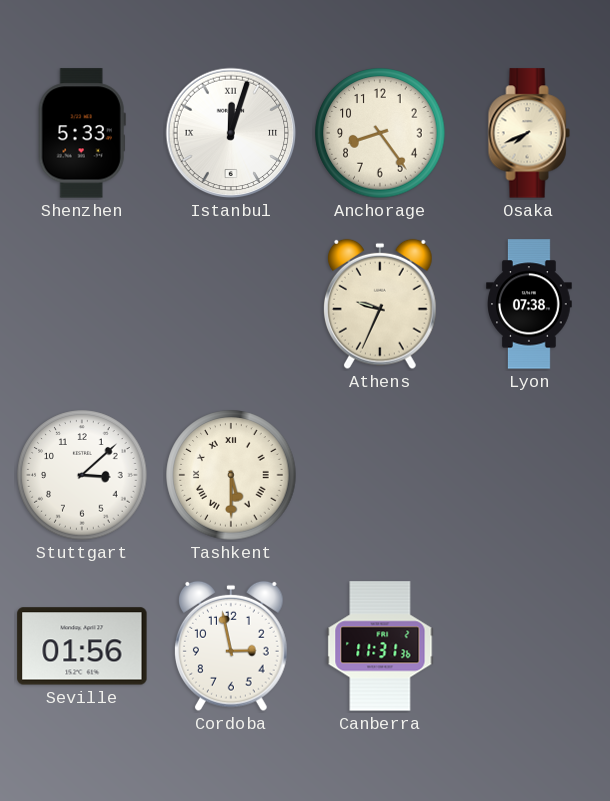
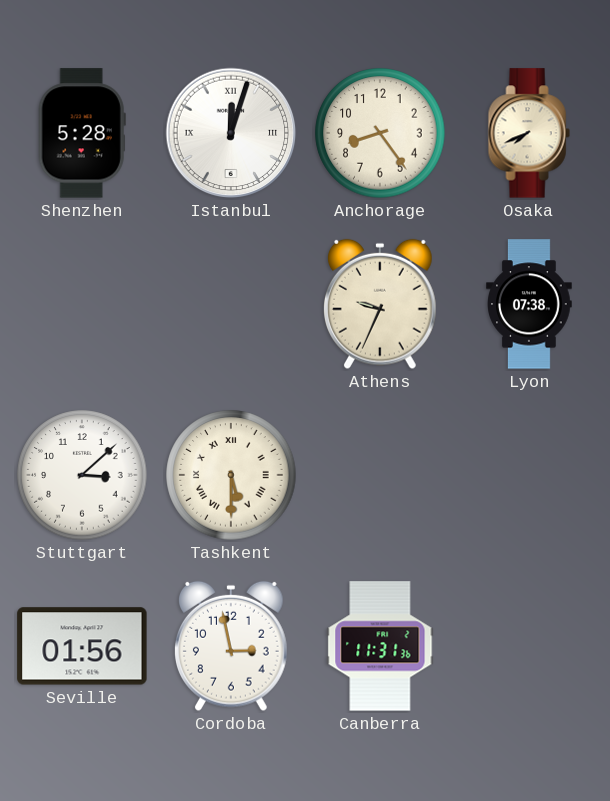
Shenzhen: 5:33 -> 5:28
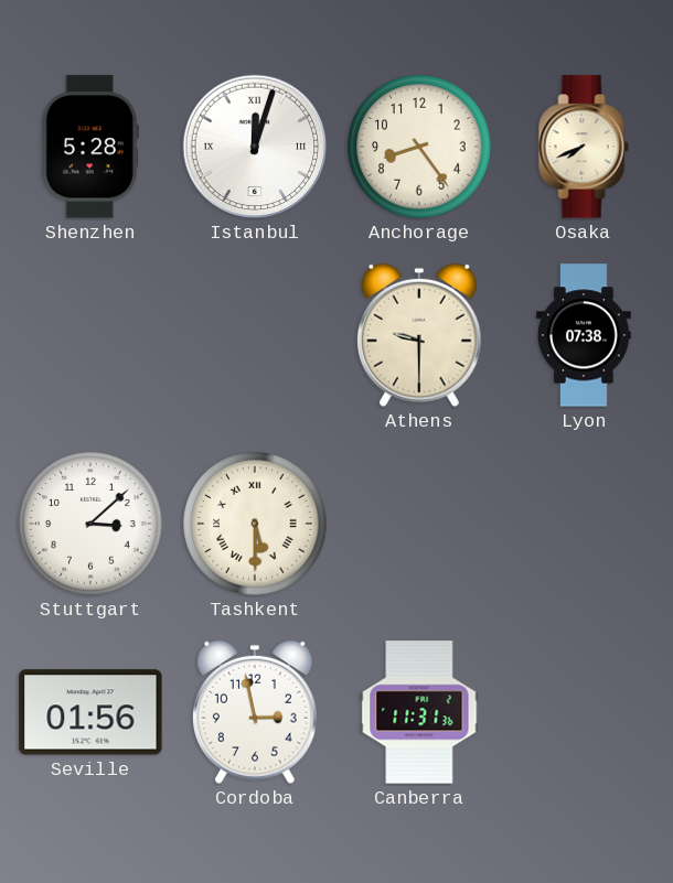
Athens: 9:34 -> 9:30
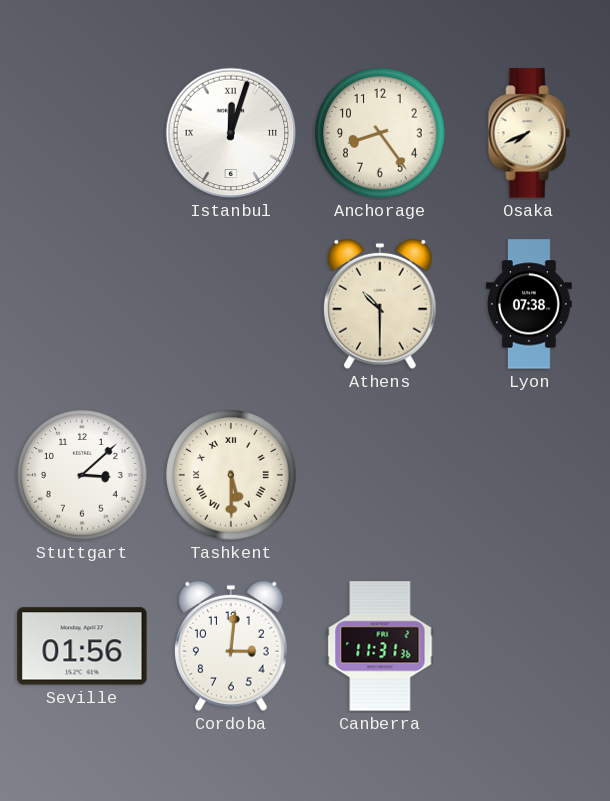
Shenzhen: 5:28 -> none
Athens: 9:30 -> 10:30
Cordoba: 2:58 -> 3:01
